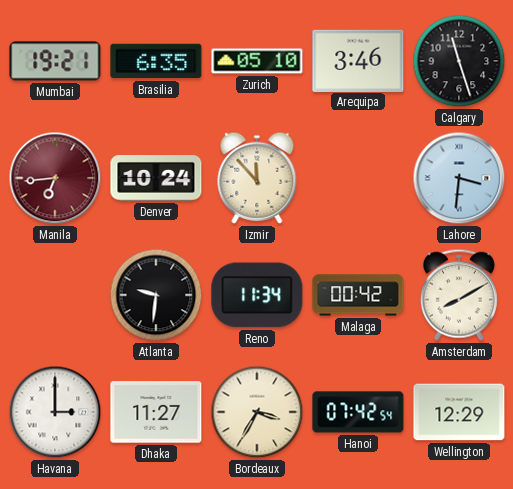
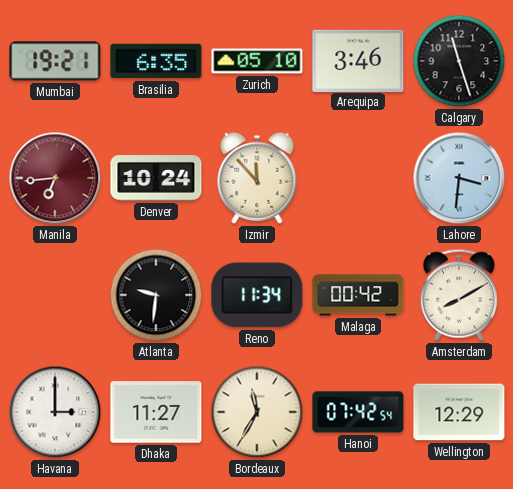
Bordeaux: 3:35 -> 11:35
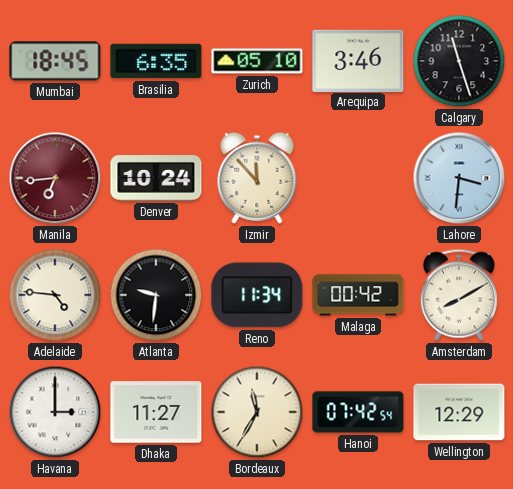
Mumbai: 19:21 -> 18:45
Adelaide: none -> 4:46
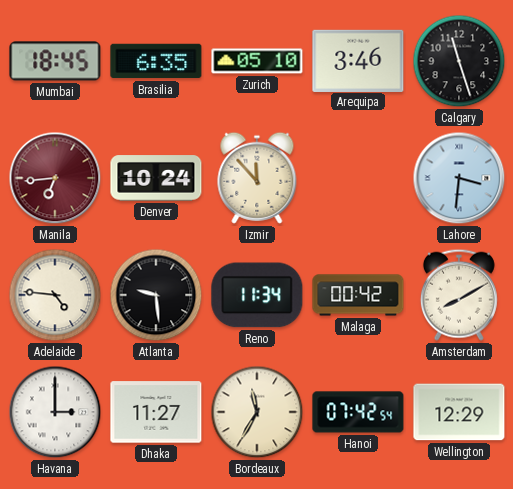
Atlanta: 9:31 -> 9:29
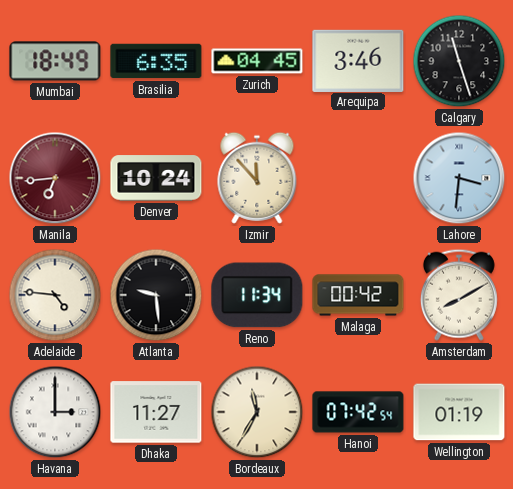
Mumbai: 18:45 -> 18:49
Zurich: 05:10 -> 04:45
Wellington: 12:29 -> 01:19
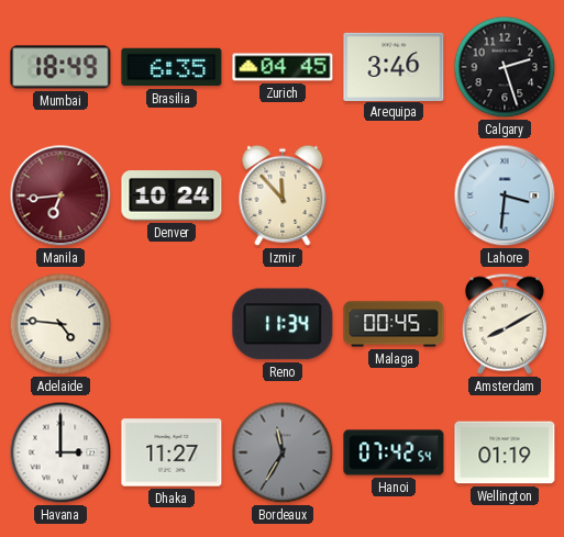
Calgary: 11:27 -> 2:27
Atlanta: 9:29 -> none
Malaga: 00:42 -> 00:45
Bordeaux dial: cream -> grey
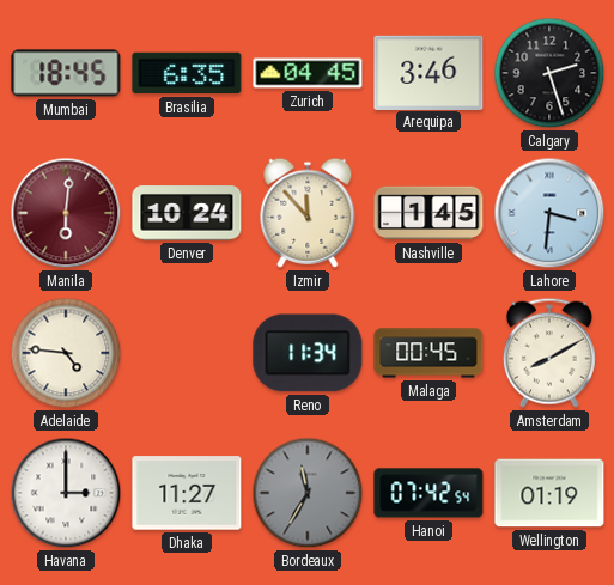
Mumbai: 18:49 -> 18:45
Manila: 6:44 -> 6:01
Nashville: none -> 1:45
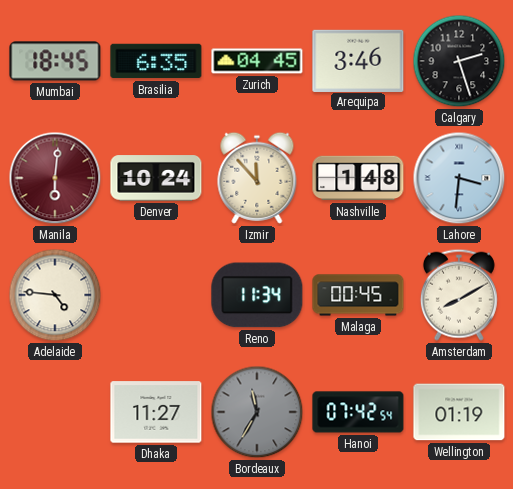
Nashville: 1:45 -> 1:48
Havana: 3:00 -> none
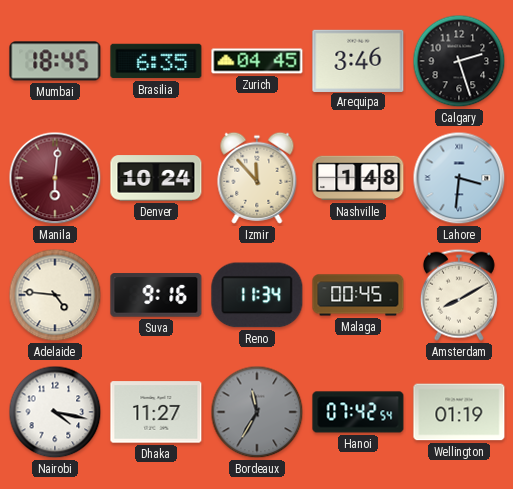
Suva: none -> 9:16
Nairobi: none -> 4:17
